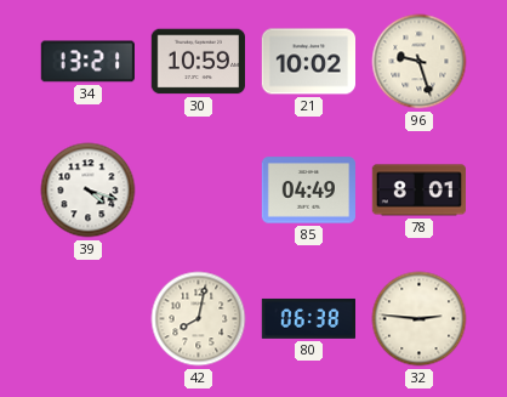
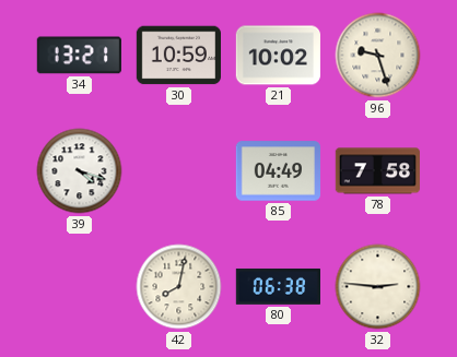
78: 8:01 -> 7:58
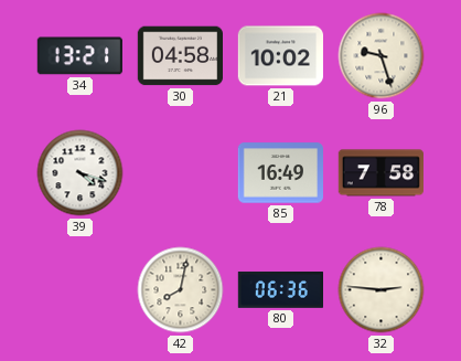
30: 10:59 -> 04:58
85: 04:49 -> 16:49
80: 06:38 -> 06:36
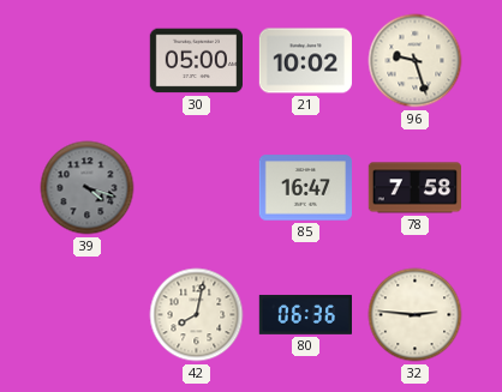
34: 13:21 -> none
30: 04:58 -> 05:00
39 dial: white -> grey
85: 16:49 -> 16:47
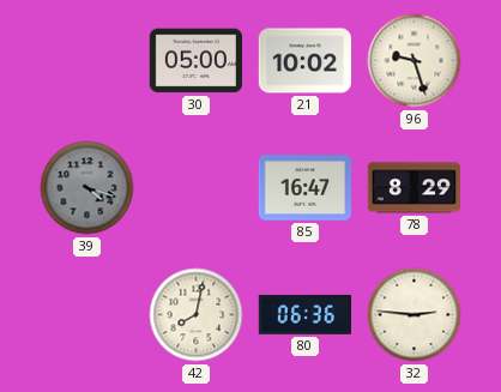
78: 7:58 -> 8:29
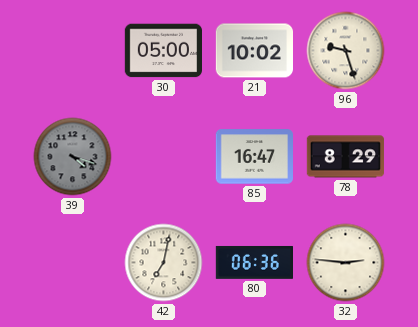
42: 8:02 -> 7:02
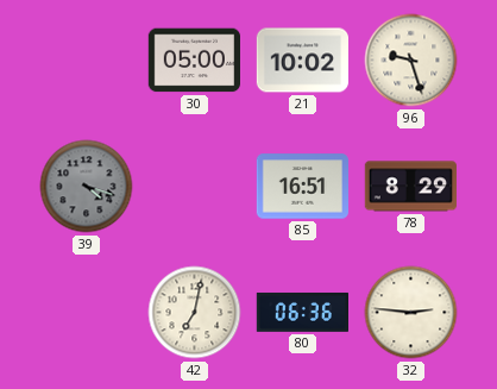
85: 16:47 -> 16:51
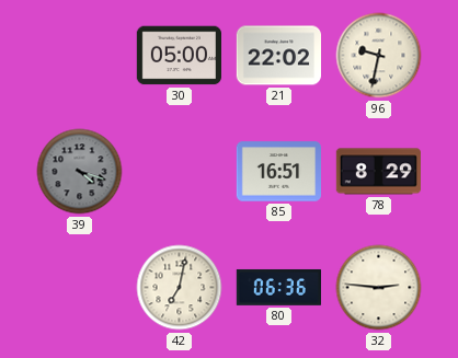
21: 10:02 -> 22:02
96: 9:27 -> 9:32
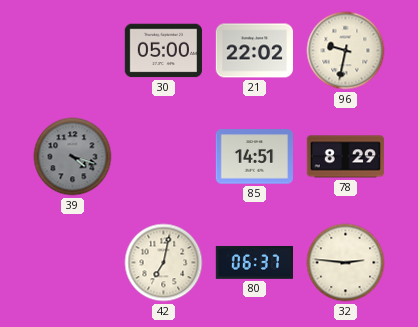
85: 16:51 -> 14:51
80: 06:36 -> 06:37
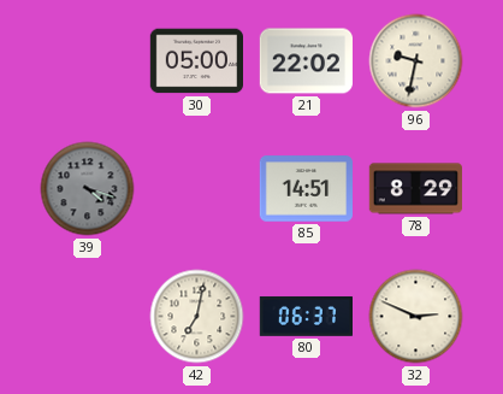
32: 2:46 -> 2:49
